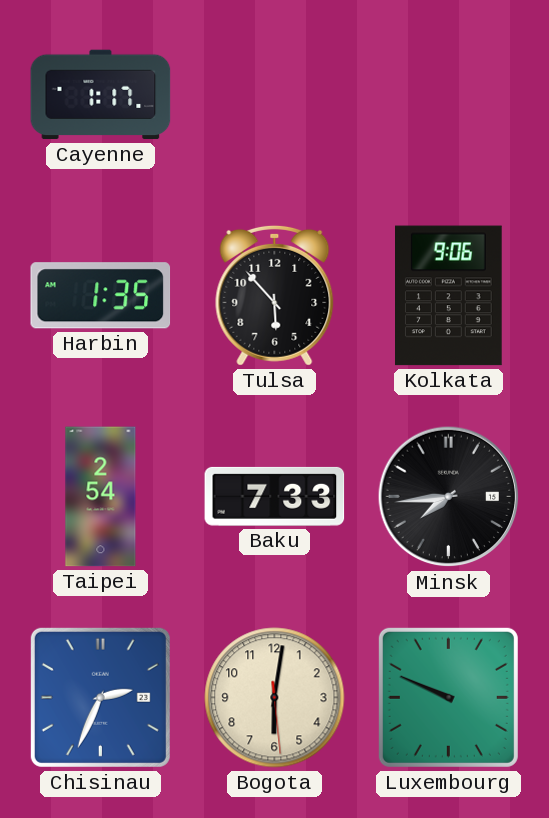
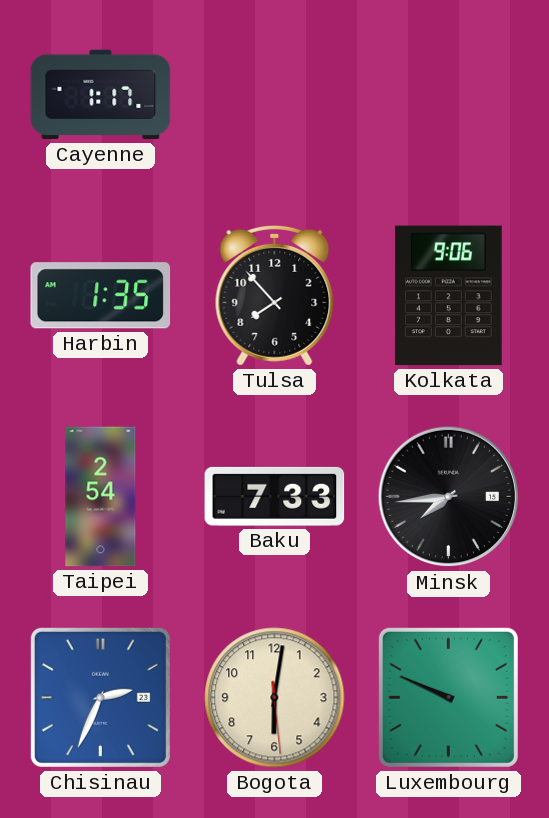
Tulsa: 5:53 -> 7:53
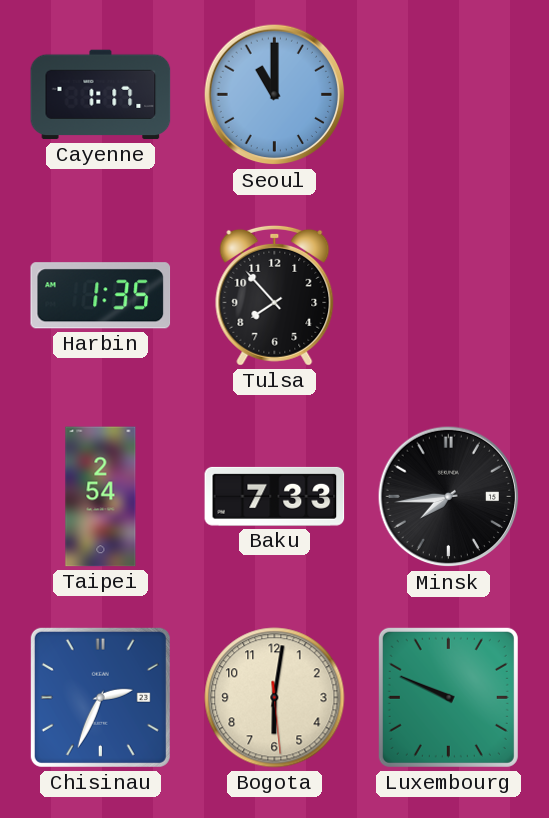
Seoul: none -> 11:00
Kolkata: 9:06 -> none
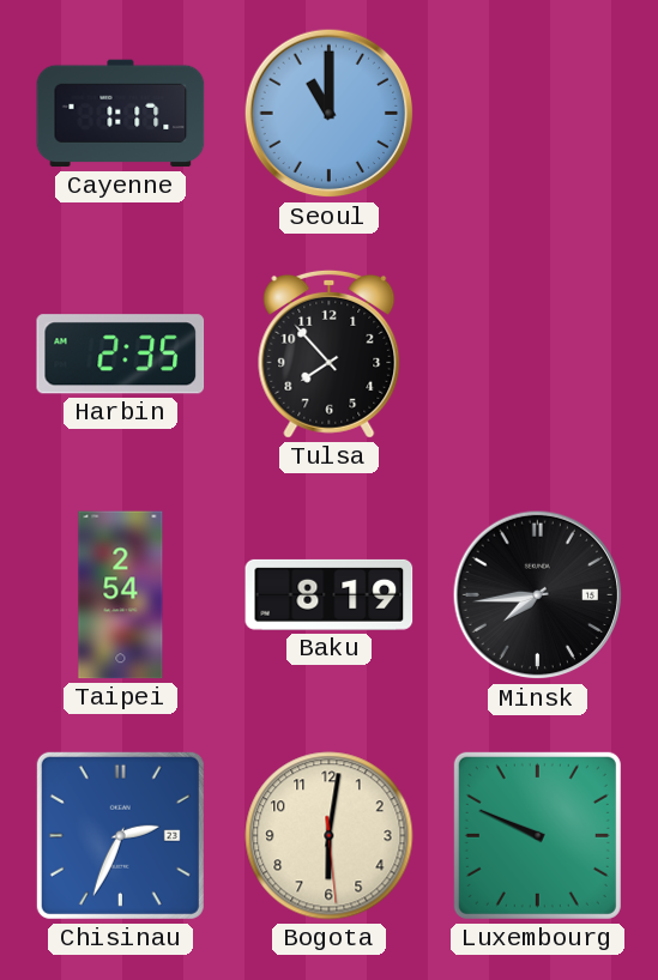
Harbin: 1:35 -> 2:35
Baku: 7:33 -> 8:19
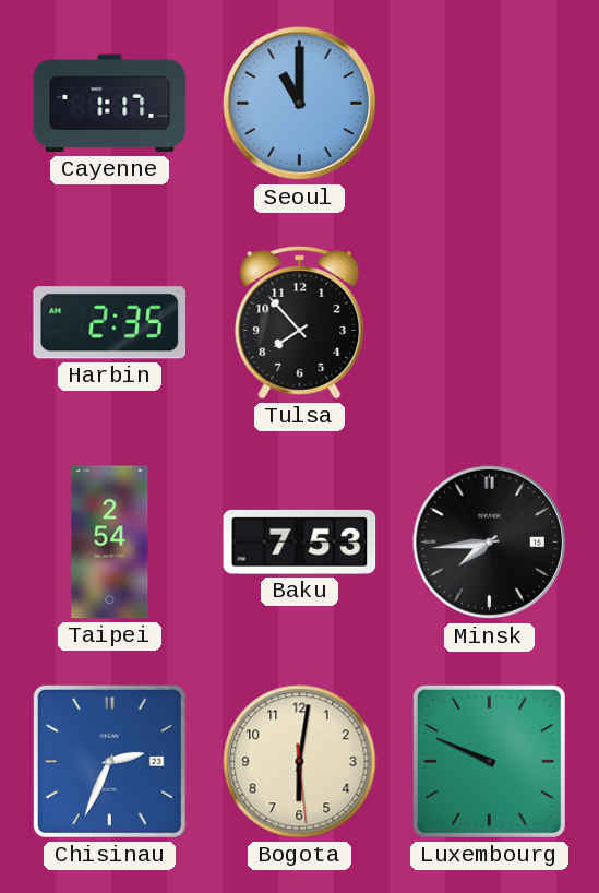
Baku: 8:19 -> 7:53
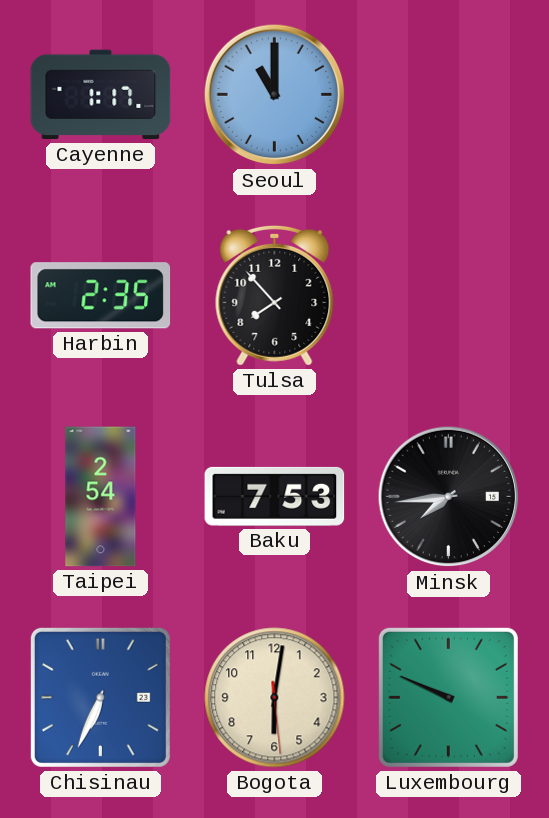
Chisinau: 2:34 -> 6:34
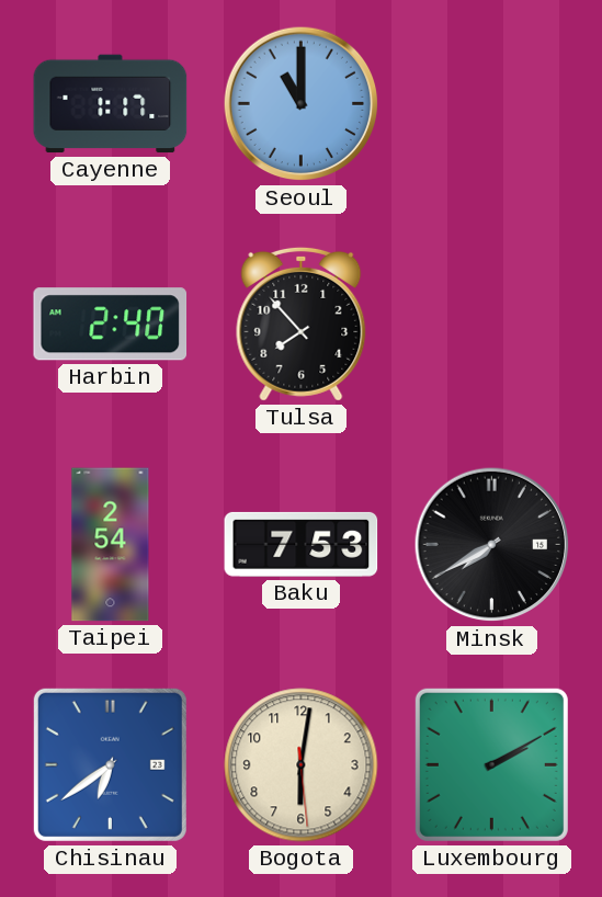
Harbin: 2:35 -> 2:40
Minsk: 7:44 -> 7:40
Chisinau: 6:34 -> 6:39
Luxembourg: 9:49 -> 2:10
